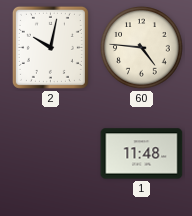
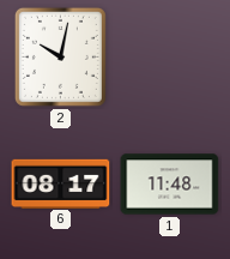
60: 4:46 -> none
6: none -> 08:17
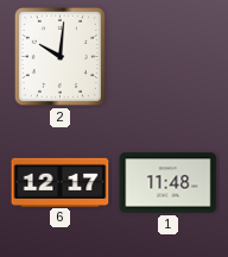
2: 10:02 -> 10:01
6: 08:17 -> 12:17
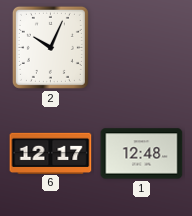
2: 10:01 -> 10:04
1: 11:48 -> 12:48
